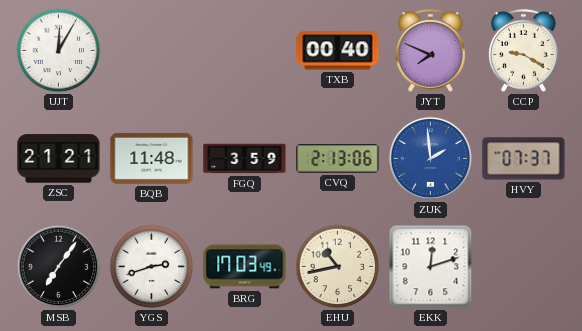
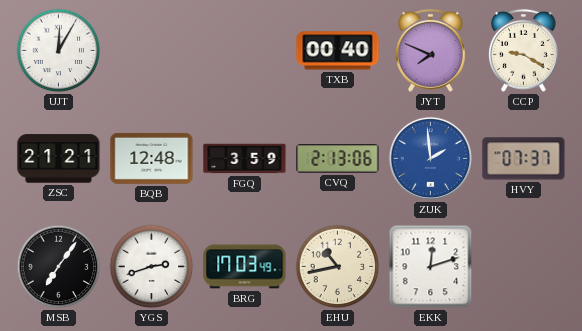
BQB: 11:48 -> 12:48
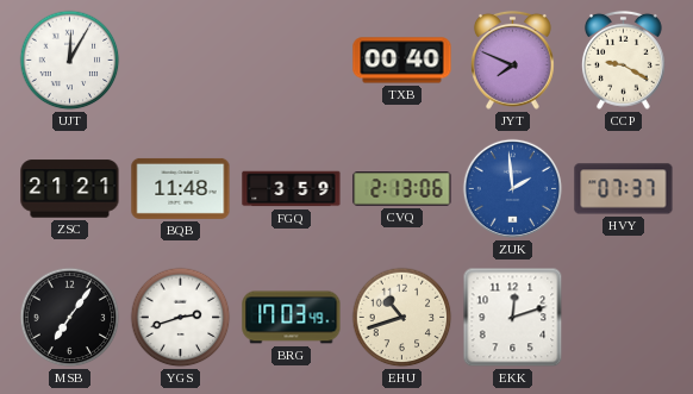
BQB: 12:48 -> 11:48
EHU: 10:43 -> 10:42
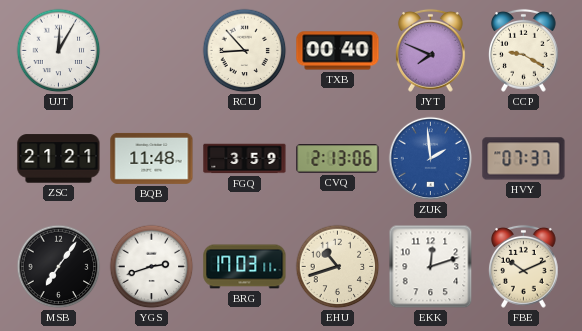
RCU: none -> 8:53
BRG: 17:03:49 -> 17:03:11
FBE: none -> 10:11
